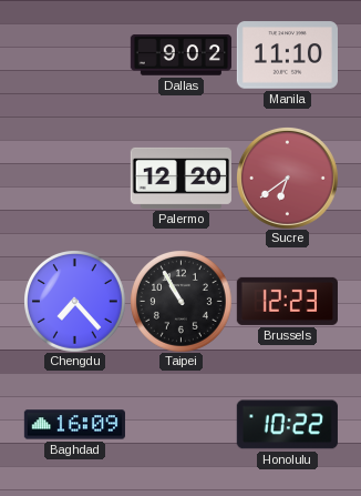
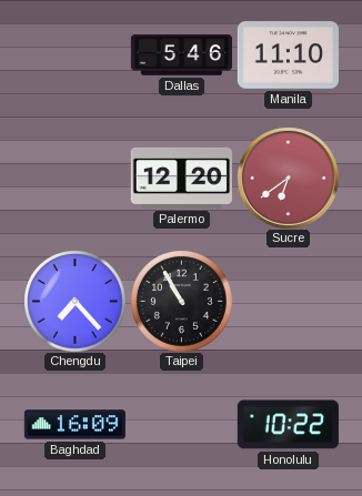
Dallas: 9:02 -> 5:46
Brussels: 12:23 -> none
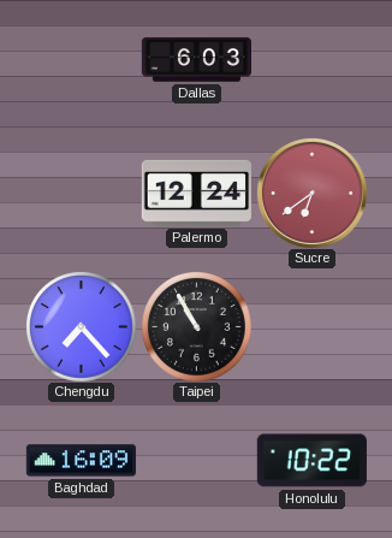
Dallas: 5:46 -> 6:03
Manila: 11:10 -> none
Palermo: 12:20 -> 12:24
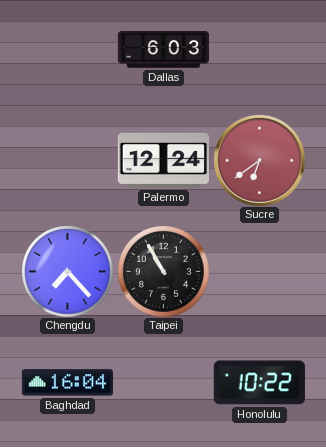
Baghdad: 16:09 -> 16:04
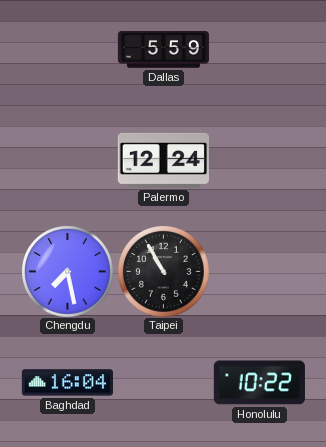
Dallas: 6:03 -> 5:59
Sucre: 6:39 -> none
Chengdu: 7:23 -> 7:28
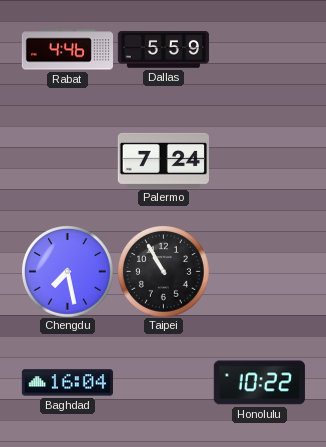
Rabat: none -> 4:46
Palermo: 12:24 -> 7:24
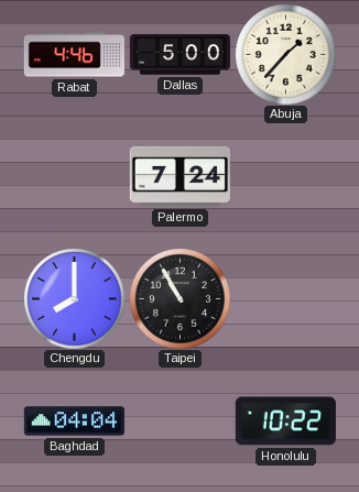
Dallas: 5:59 -> 5:00
Abuja: none -> 1:37
Chengdu: 7:28 -> 8:00
Baghdad: 16:04 -> 04:04
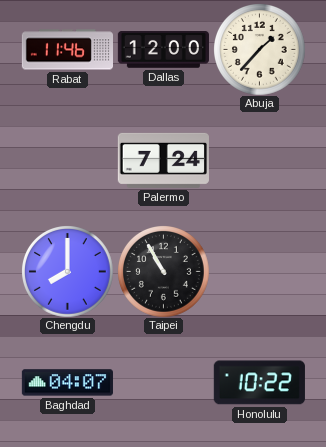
Rabat: 4:46 -> 11:46
Dallas: 5:00 -> 12:00
Baghdad: 04:04 -> 04:07
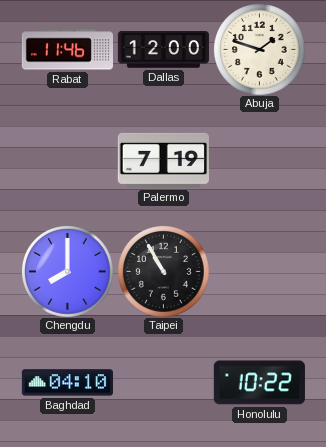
Abuja: 1:37 -> 1:48
Palermo: 7:24 -> 7:19
Baghdad: 04:07 -> 04:10
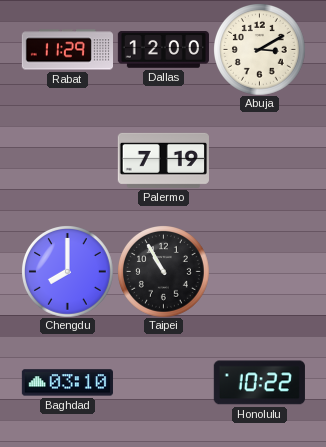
Rabat: 11:46 -> 11:29
Abuja: 1:48 -> 3:10
Baghdad: 04:10 -> 03:10
